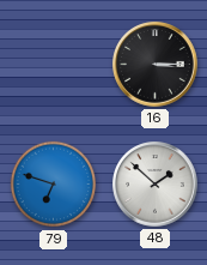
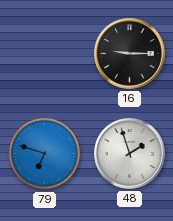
16: 3:15 -> 9:15
48: 1:52 -> 1:57
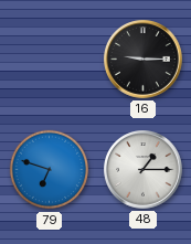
48: 1:57 -> 1:15
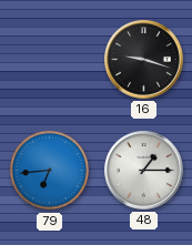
16: 9:15 -> 9:18
79: 6:48 -> 6:44
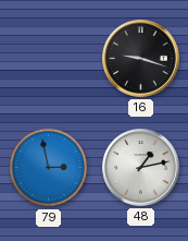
79: 6:44 -> 2:58
48: 1:15 -> 1:13
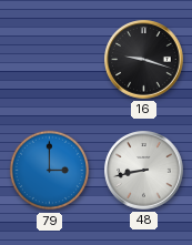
79: 2:58 -> 3:00
48: 1:13 -> 8:43
